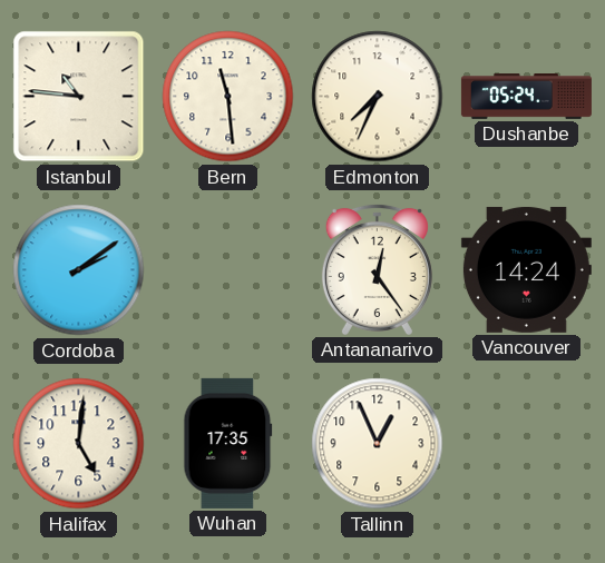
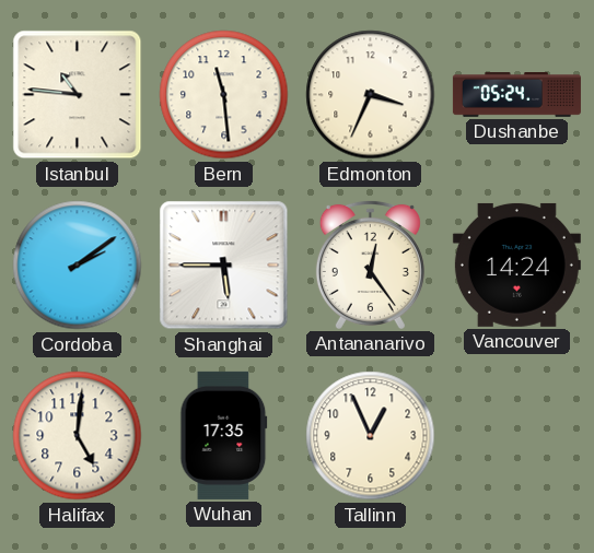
Edmonton: 7:34 -> 3:34
Shanghai: none -> 5:45
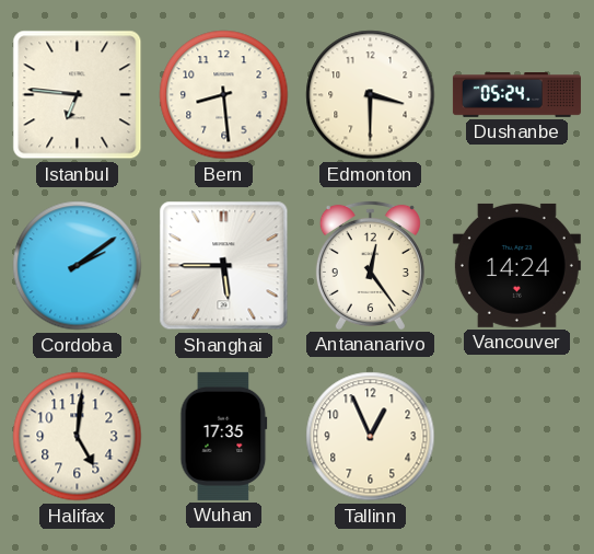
Istanbul: 10:46 -> 6:46
Bern: 11:29 -> 8:29
Edmonton: 3:34 -> 3:30
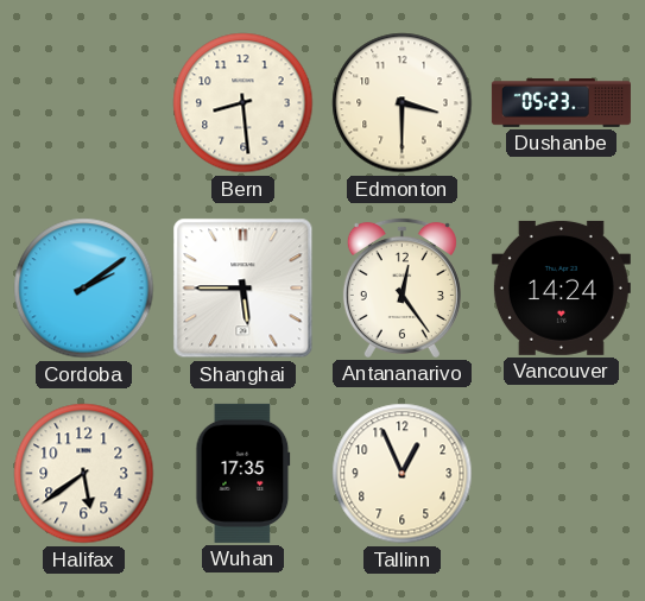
Istanbul: 6:46 -> none
Dushanbe: 05:24 -> 05:23
Halifax: 5:01 -> 5:39
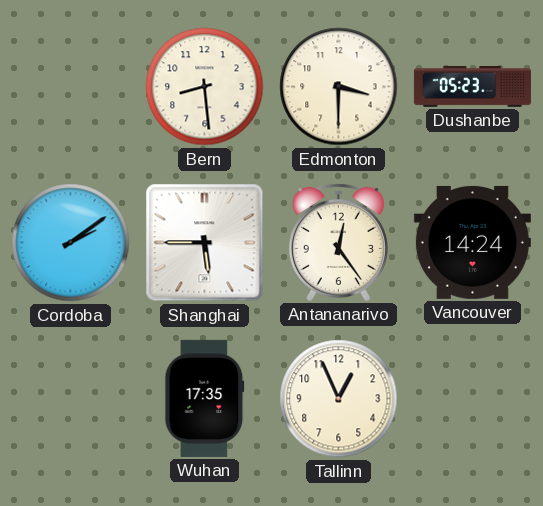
Halifax: 5:39 -> none
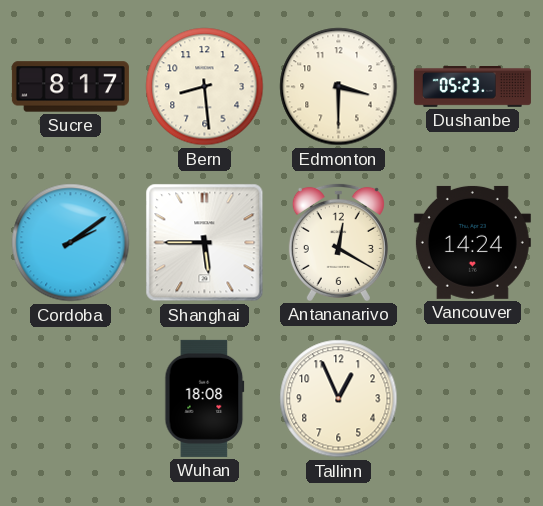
Sucre: none -> 8:17
Antananarivo: 12:24 -> 12:20
Wuhan: 17:35 -> 18:08
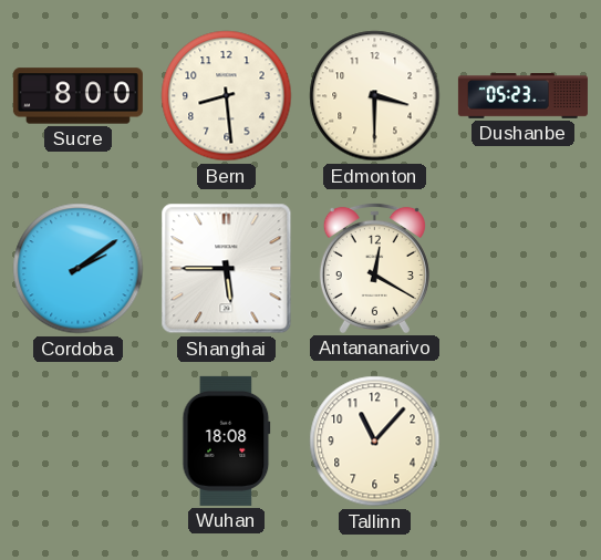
Sucre: 8:17 -> 8:00
Vancouver: 14:24 -> none
Tallinn: 12:56 -> 11:07
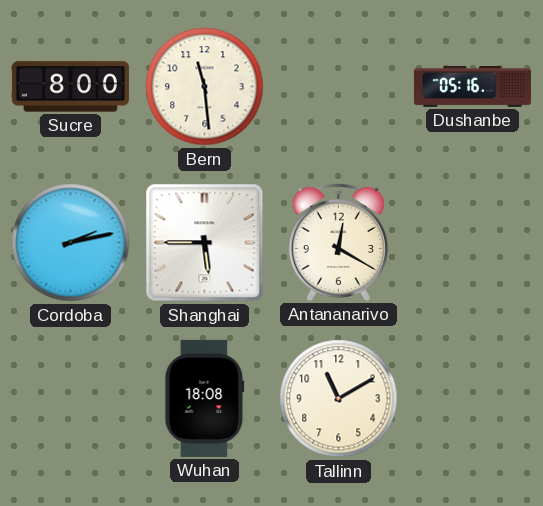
Bern: 8:29 -> 11:29
Edmonton: 3:30 -> none
Dushanbe: 05:23 -> 05:16
Cordoba: 2:09 -> 2:13
Tallinn: 11:07 -> 11:10
